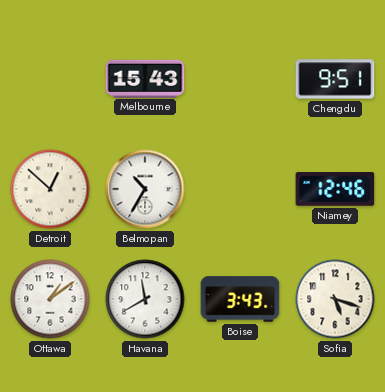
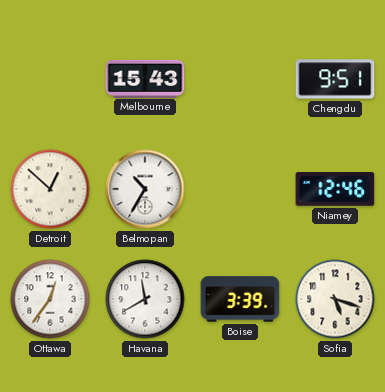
Ottawa: 1:09 -> 12:36
Boise: 3:43 -> 3:39
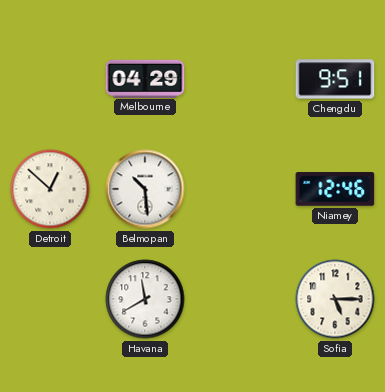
Melbourne: 15:43 -> 04:29
Belmopan: 10:35 -> 10:29
Ottawa: 12:36 -> none
Boise: 3:39 -> none
Sofia: 5:18 -> 5:15
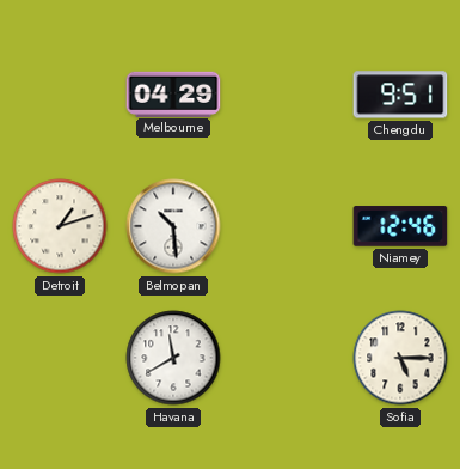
Detroit: 12:52 -> 1:12
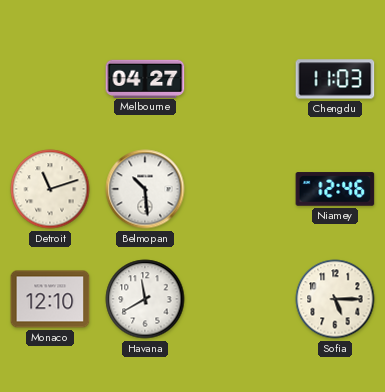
Melbourne: 04:29 -> 04:27
Chengdu: 9:51 -> 11:03
Detroit: 1:12 -> 11:12
Monaco: none -> 12:10
